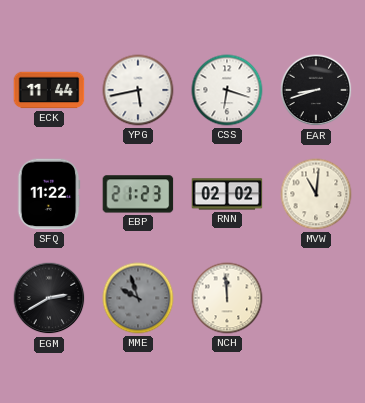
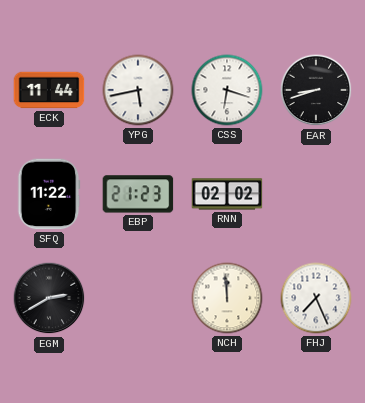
MVW: 11:01 -> none
MME: 9:57 -> none
FHJ: none -> 7:26
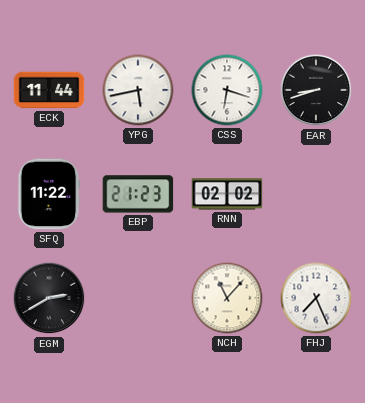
NCH: 11:59 -> 11:07
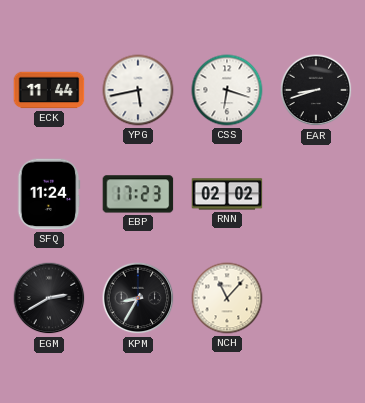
SFQ: 11:22 -> 11:24
EBP: 21:23 -> 17:23
KPM: none -> 8:35
FHJ: 7:26 -> none
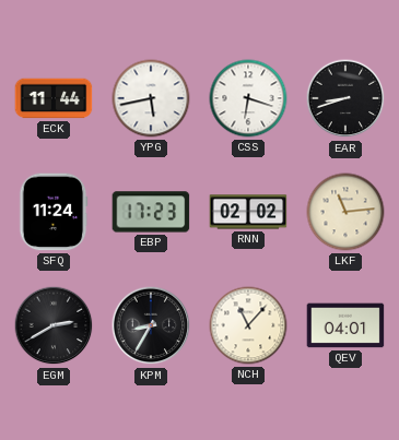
LKF: none -> 11:14
QEV: none -> 04:01
